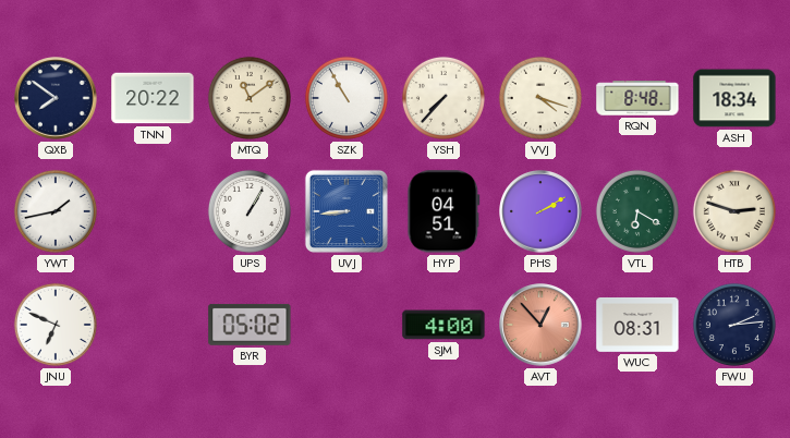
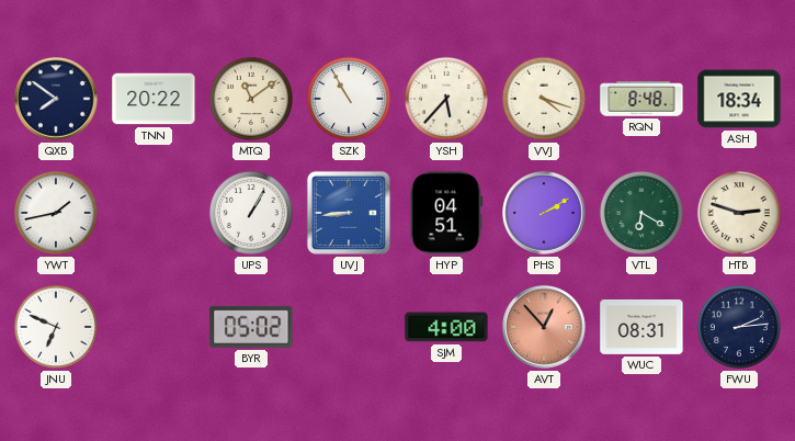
YSH: 7:37 -> 5:37
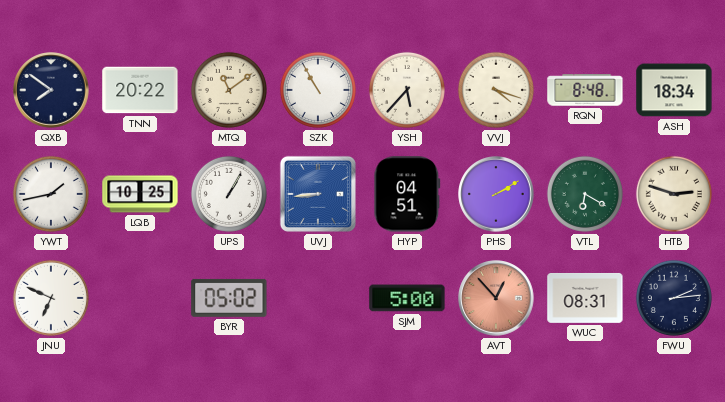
LQB: none -> 10:25
SJM: 4:00 -> 5:00
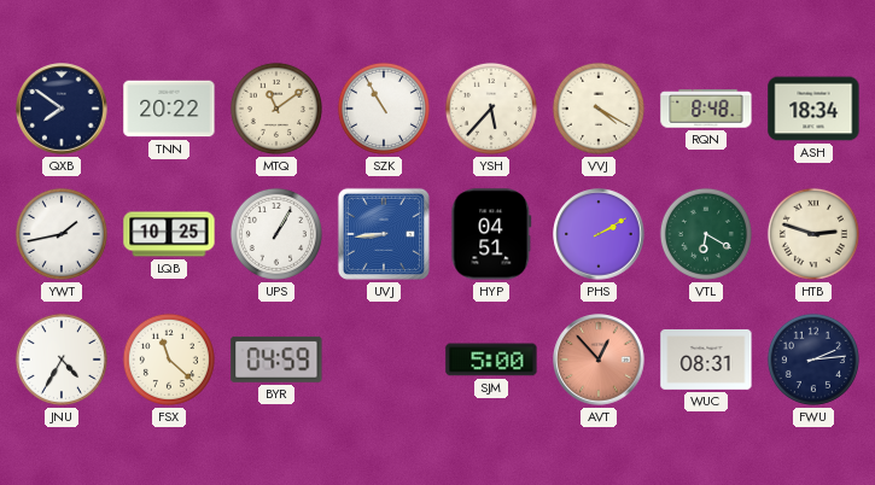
VVJ: 4:18 -> 4:20
JNU: 6:49 -> 4:35
FSX: none -> 11:22
BYR: 05:02 -> 04:59
